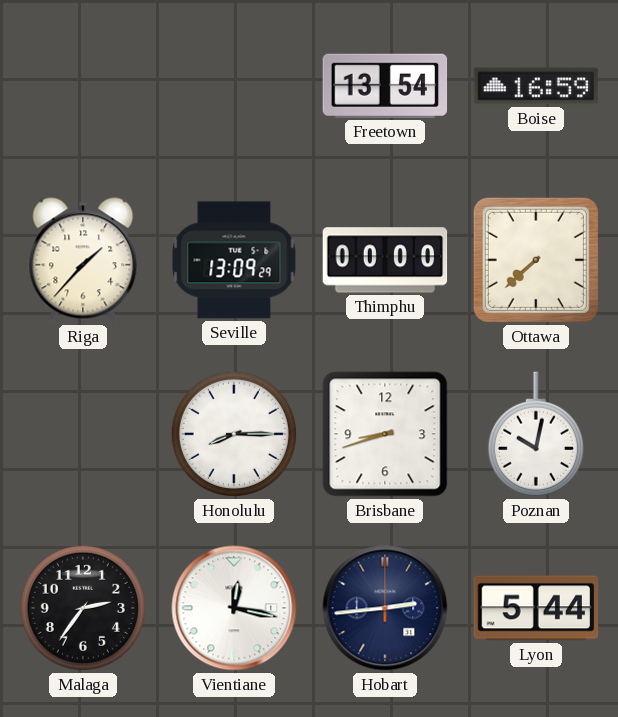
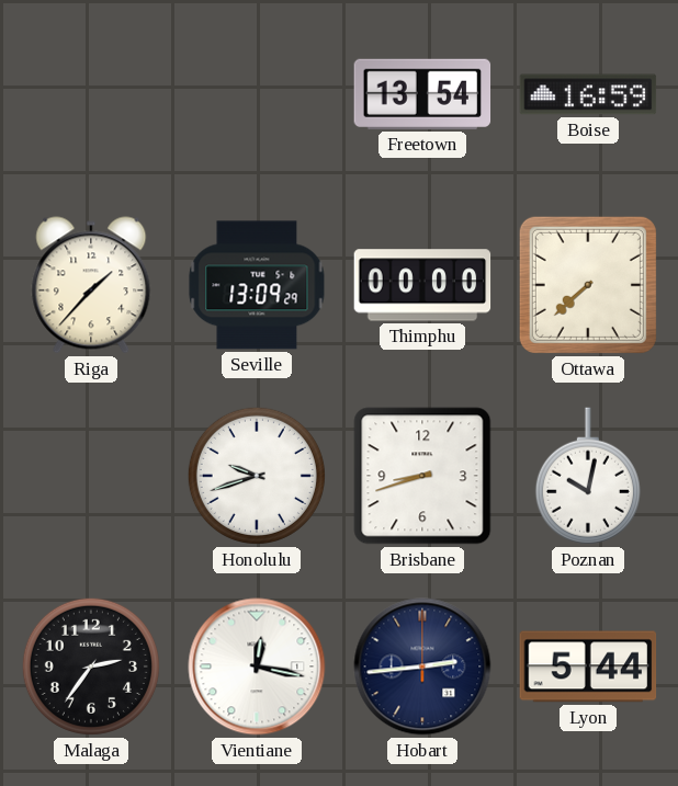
Honolulu: 8:15 -> 9:42
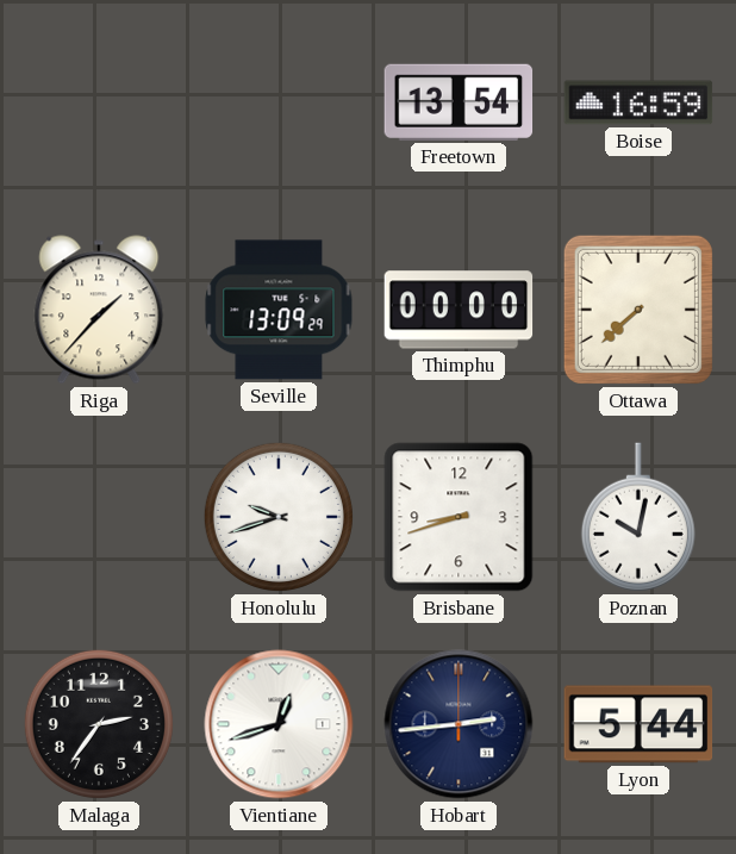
Vientiane: 12:17 -> 12:42
